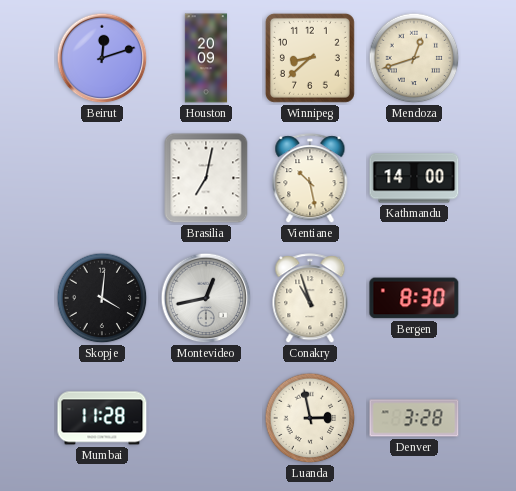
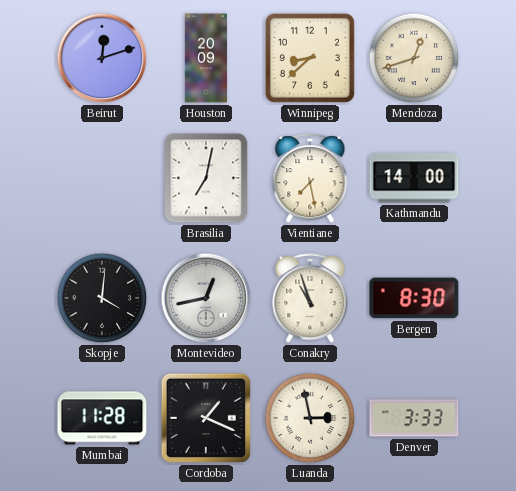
Vientiane: 10:28 -> 7:28
Cordoba: none -> 1:19
Denver: 3:28 -> 3:33
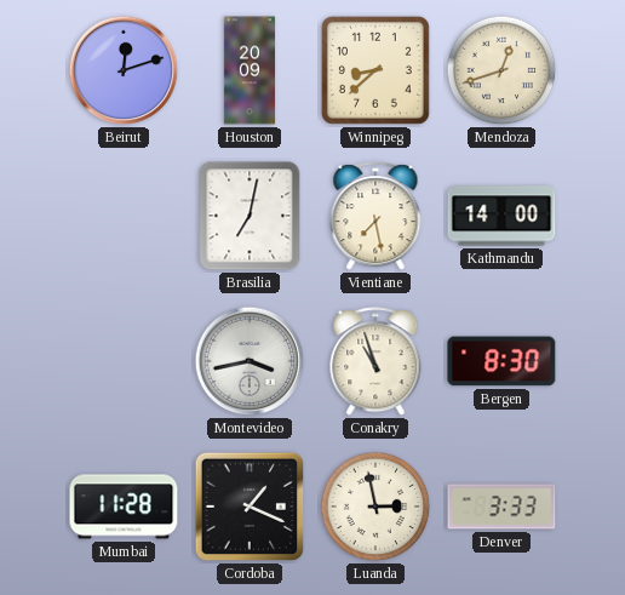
Skopje: 4:01 -> none
Montevideo: 12:43 -> 3:43
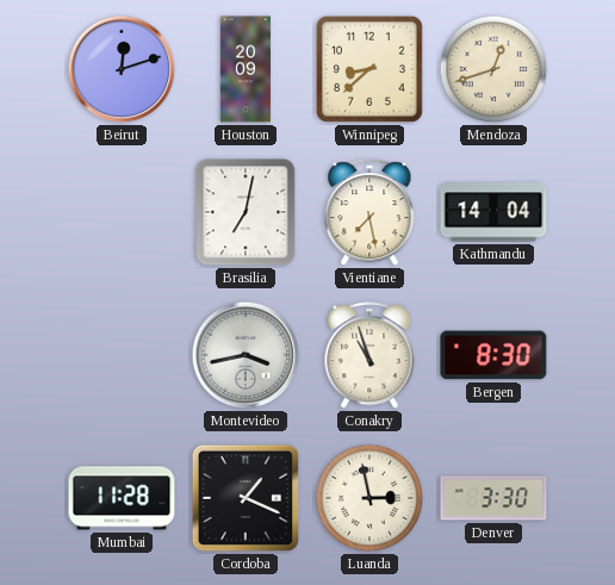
Kathmandu: 14:00 -> 14:04
Denver: 3:33 -> 3:30
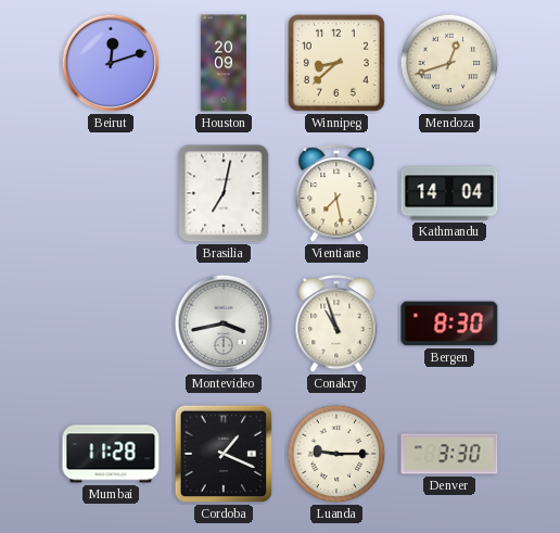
Luanda: 2:58 -> 9:15
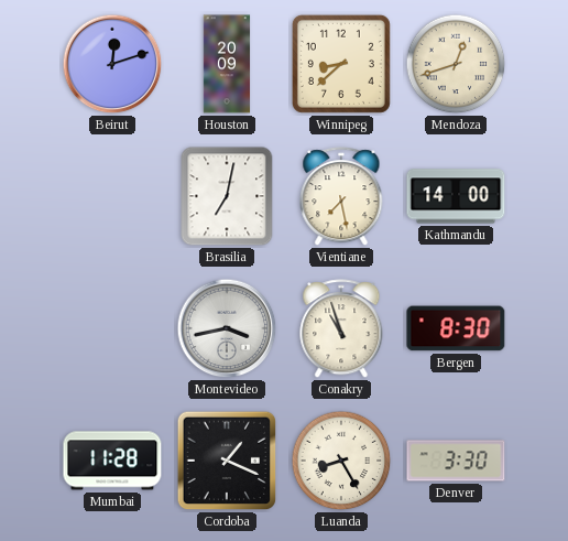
Kathmandu: 14:04 -> 14:00
Luanda: 9:15 -> 8:25
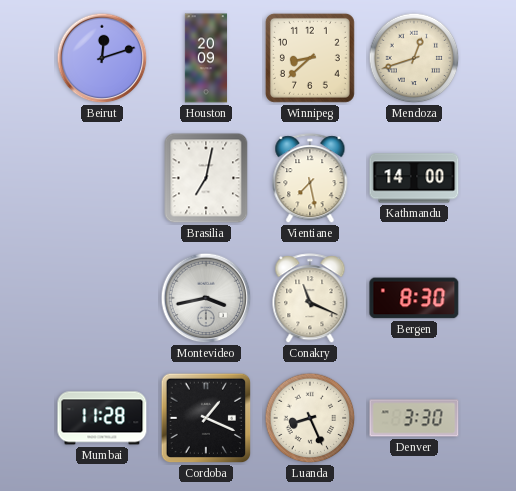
Conakry: 10:57 -> 11:19
Luanda: 8:25 -> 8:26
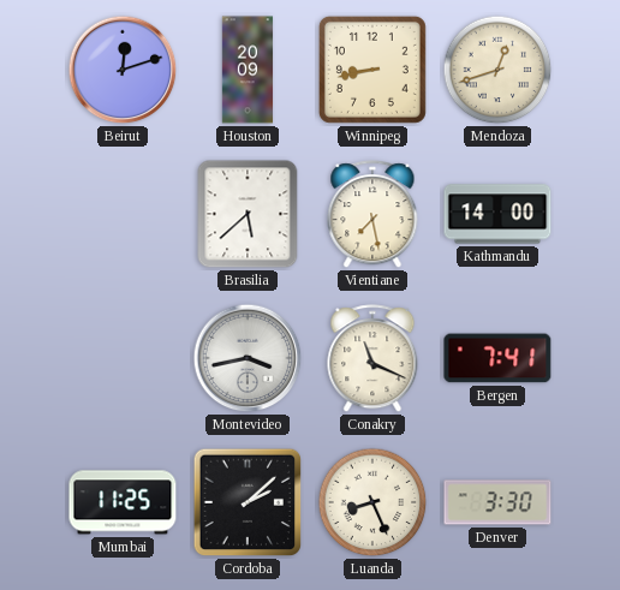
Winnipeg: 8:38 -> 8:43
Brasilia: 7:02 -> 5:38
Bergen: 8:30 -> 7:41
Mumbai: 11:28 -> 11:25
Cordoba: 1:19 -> 2:08
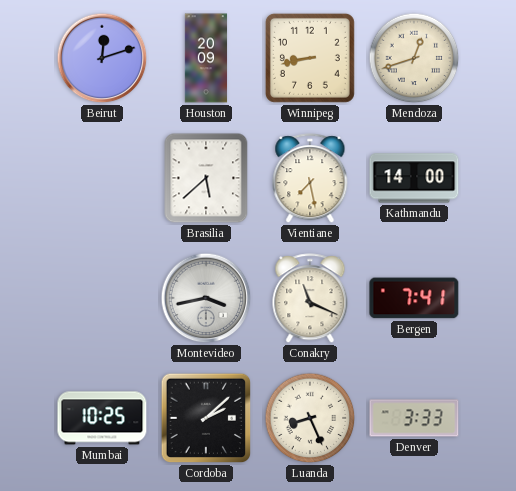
Mumbai: 11:25 -> 10:25
Denver: 3:30 -> 3:33
